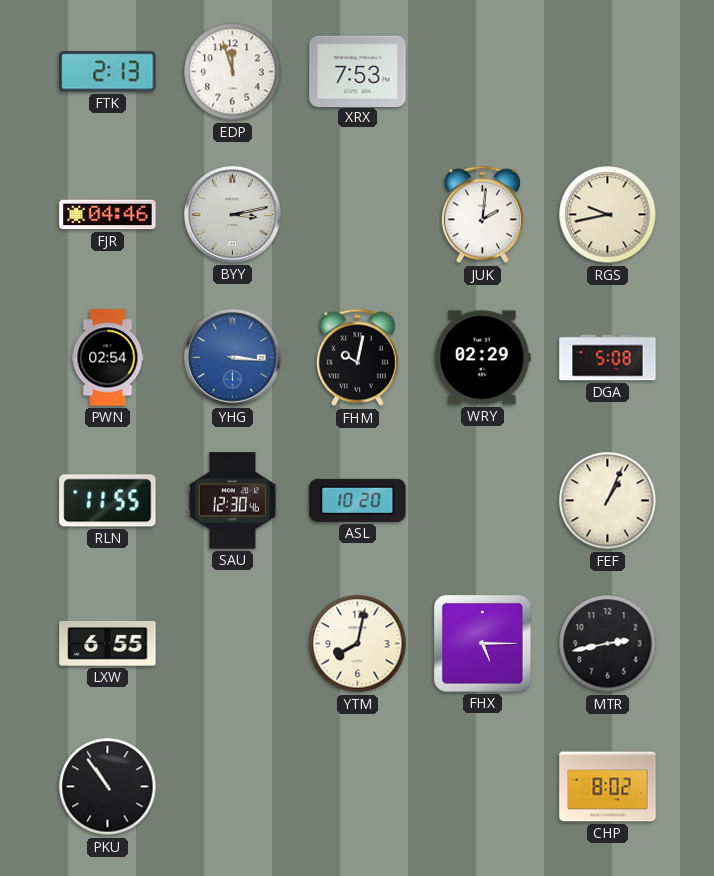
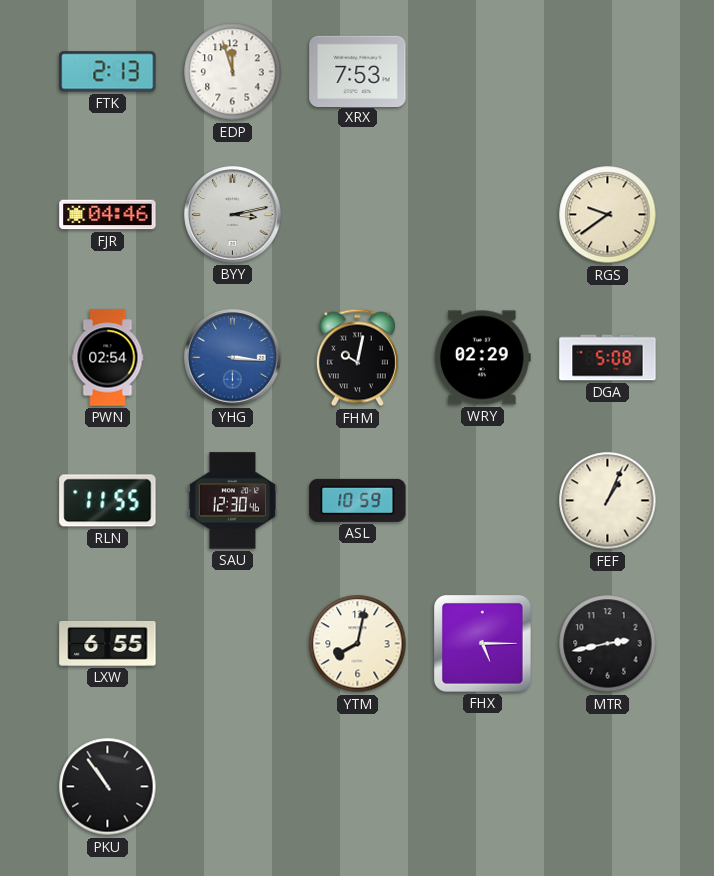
JUK: 2:01 -> none
RGS: 9:43 -> 9:39
ASL: 10:20 -> 10:59
CHP: 8:02 -> none
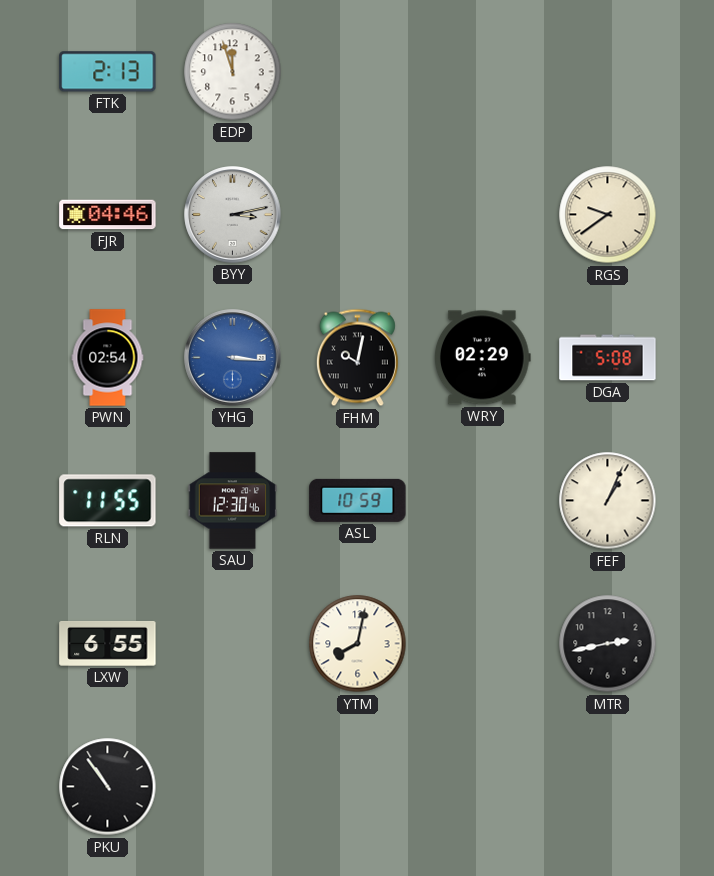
XRX: 7:53 -> none
FHX: 5:15 -> none
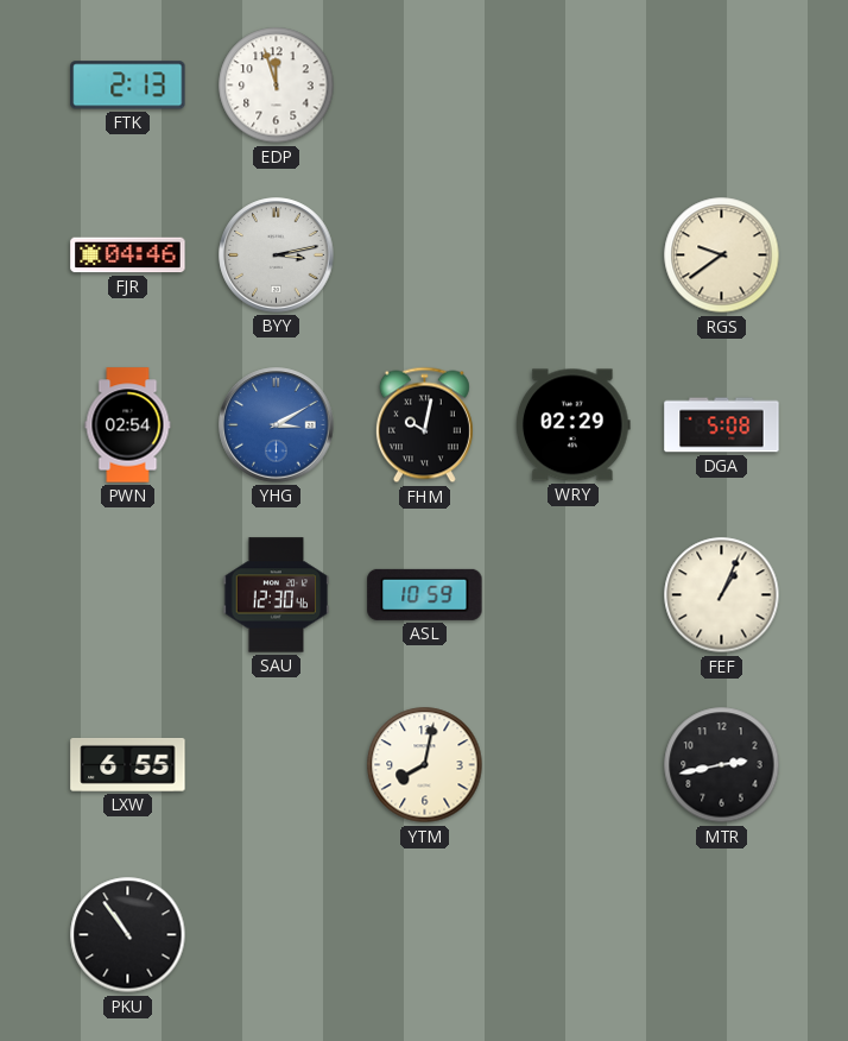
YHG: 3:16 -> 3:10
RLN: 11:55 -> none
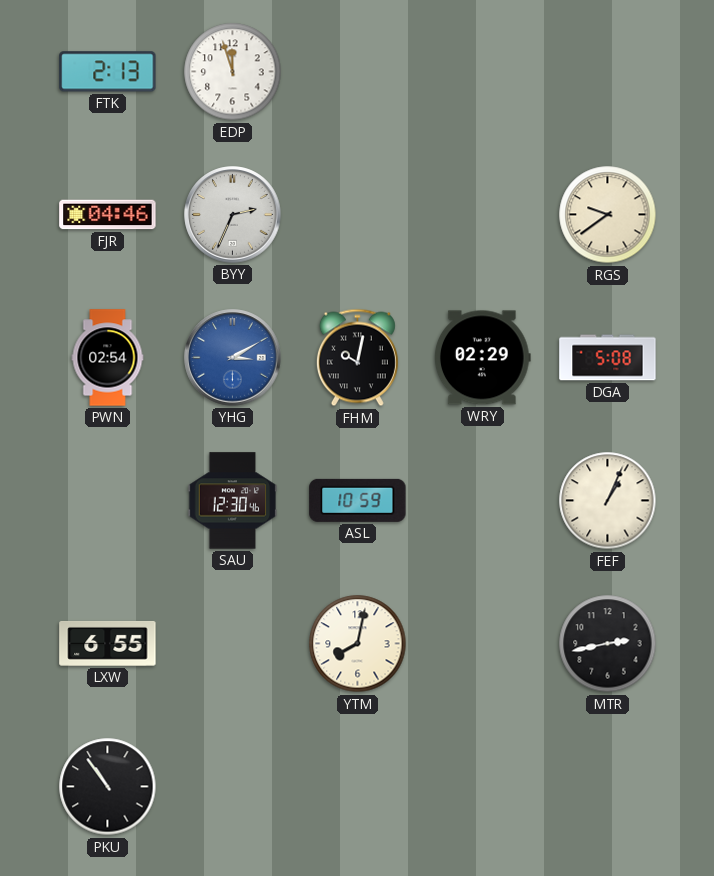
BYY: 3:13 -> 2:34
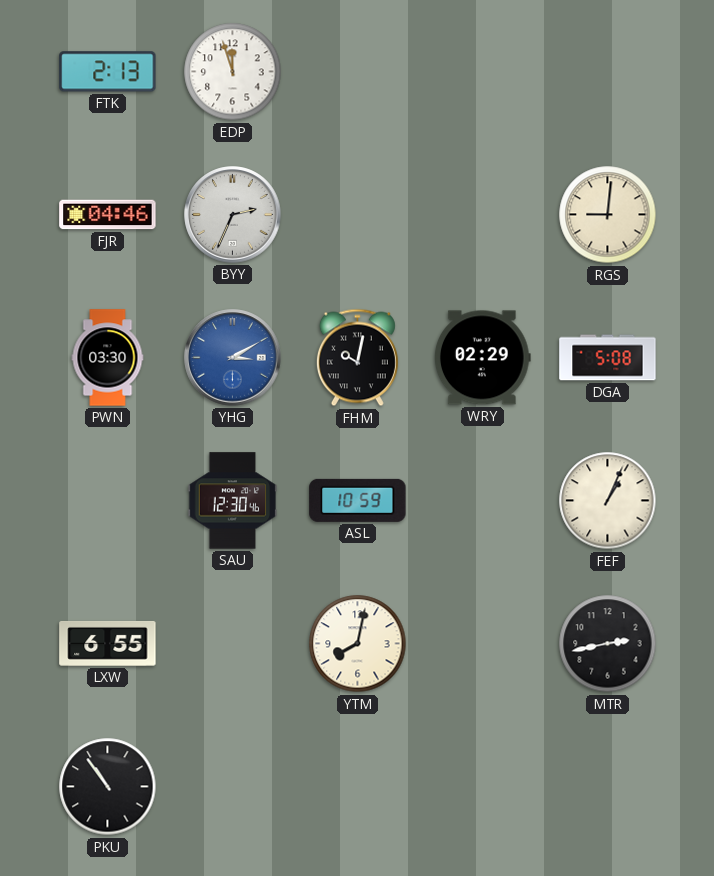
RGS: 9:39 -> 9:01
PWN: 02:54 -> 03:30
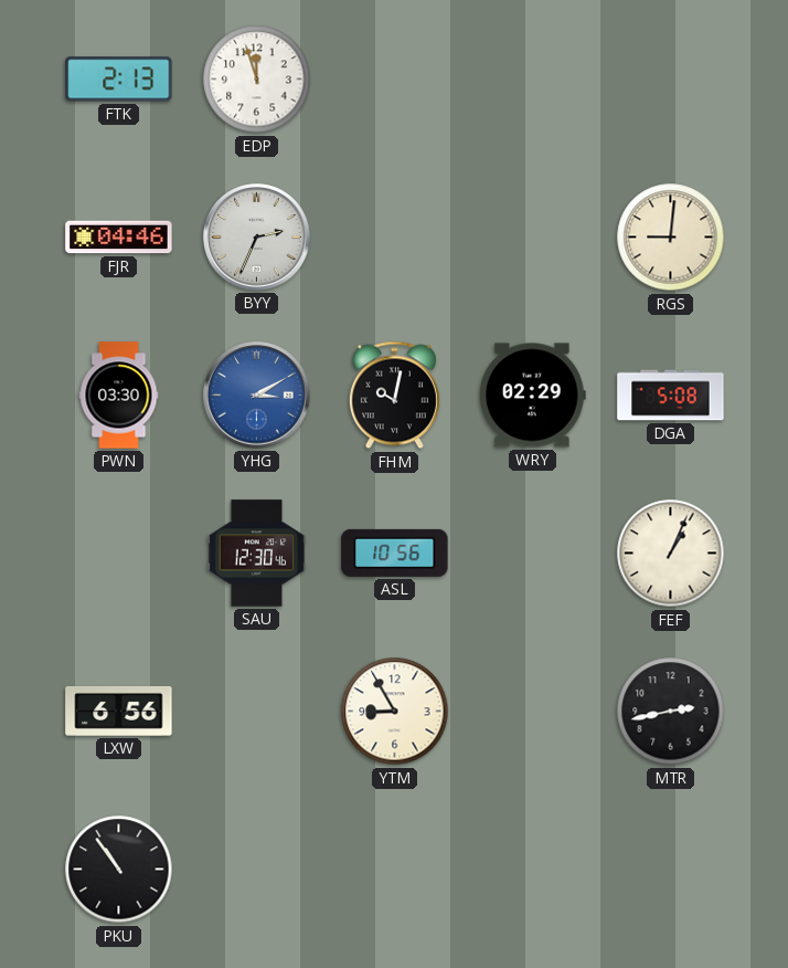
ASL: 10:59 -> 10:56
LXW: 6:55 -> 6:56
YTM: 8:02 -> 8:55
